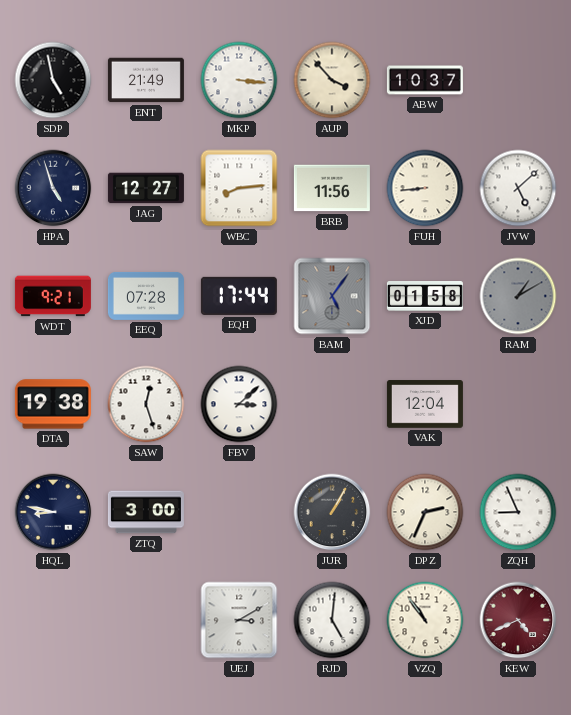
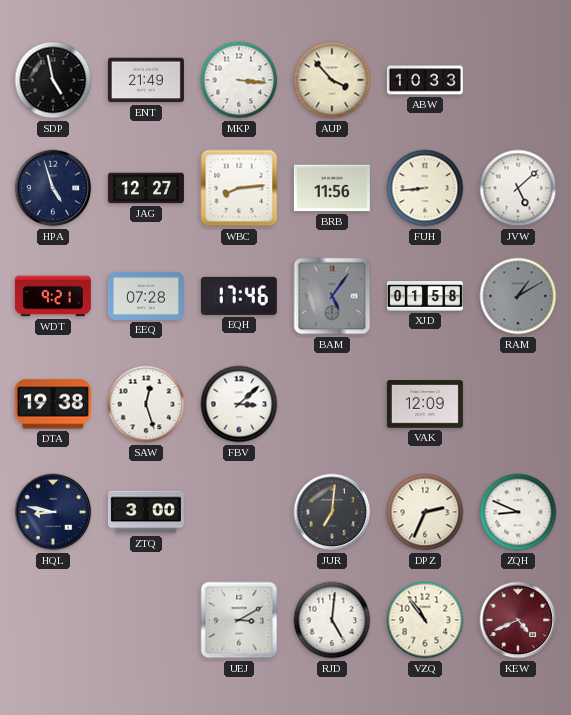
ABW: 10:37 -> 10:33
EQH: 17:44 -> 17:46
VAK: 12:04 -> 12:09
JUR: 1:05 -> 7:01
ZQH: 8:56 -> 8:49
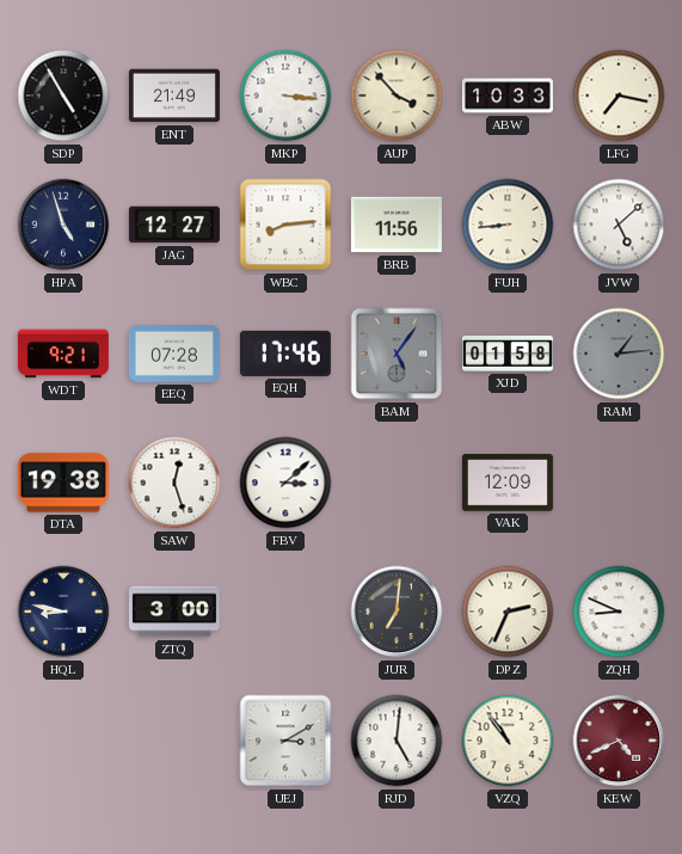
SDP: 4:58 -> 4:55
LFG: none -> 7:17
RAM: 1:10 -> 1:14
